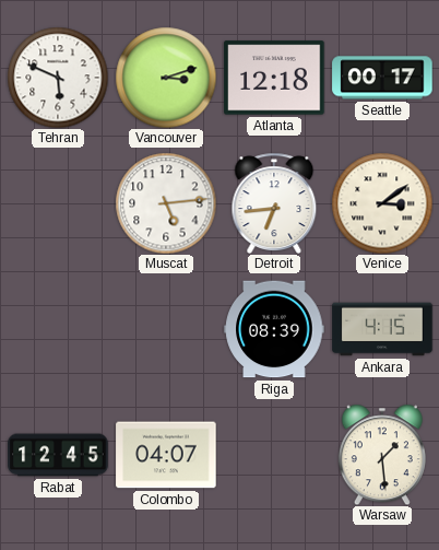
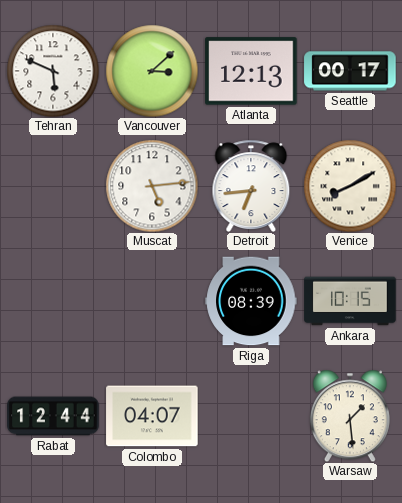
Vancouver: 3:12 -> 3:08
Atlanta: 12:18 -> 12:13
Venice: 3:09 -> 8:10
Ankara: 4:15 -> 10:15
Rabat: 12:45 -> 12:44
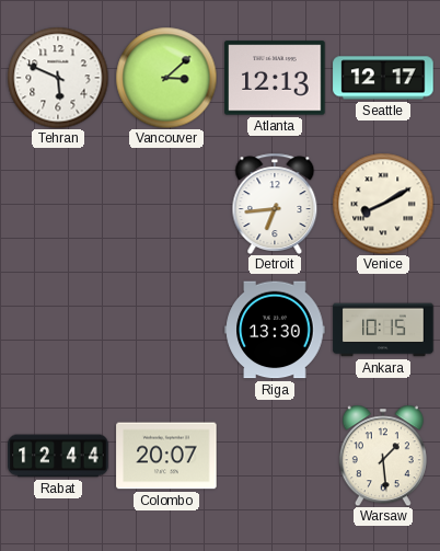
Seattle: 00:17 -> 12:17
Muscat: 5:14 -> none
Riga: 08:39 -> 13:30
Colombo: 04:07 -> 20:07
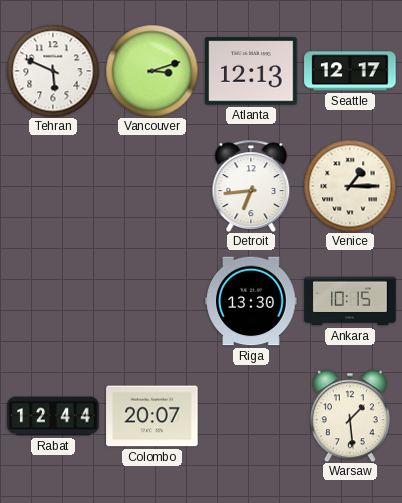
Vancouver: 3:08 -> 3:12
Venice: 8:10 -> 1:15
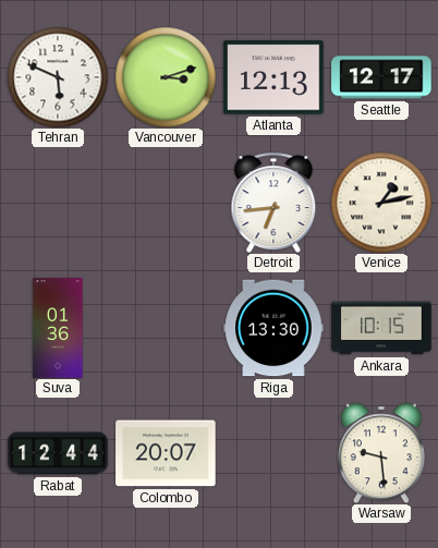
Venice: 1:15 -> 1:13
Suva: none -> 01:36
Warsaw: 1:29 -> 9:29
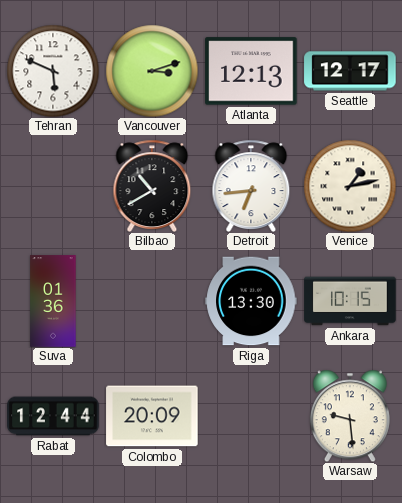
Bilbao: none -> 10:40
Colombo: 20:07 -> 20:09
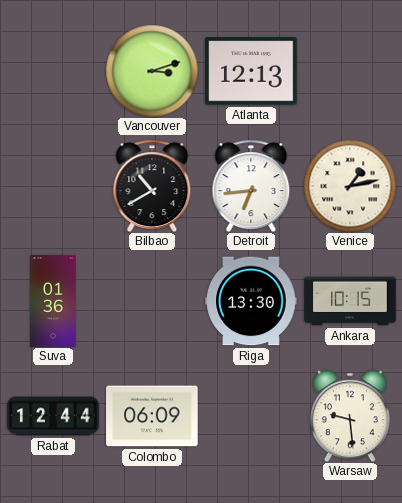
Tehran: 5:49 -> none
Seattle: 12:17 -> none
Colombo: 20:09 -> 06:09
